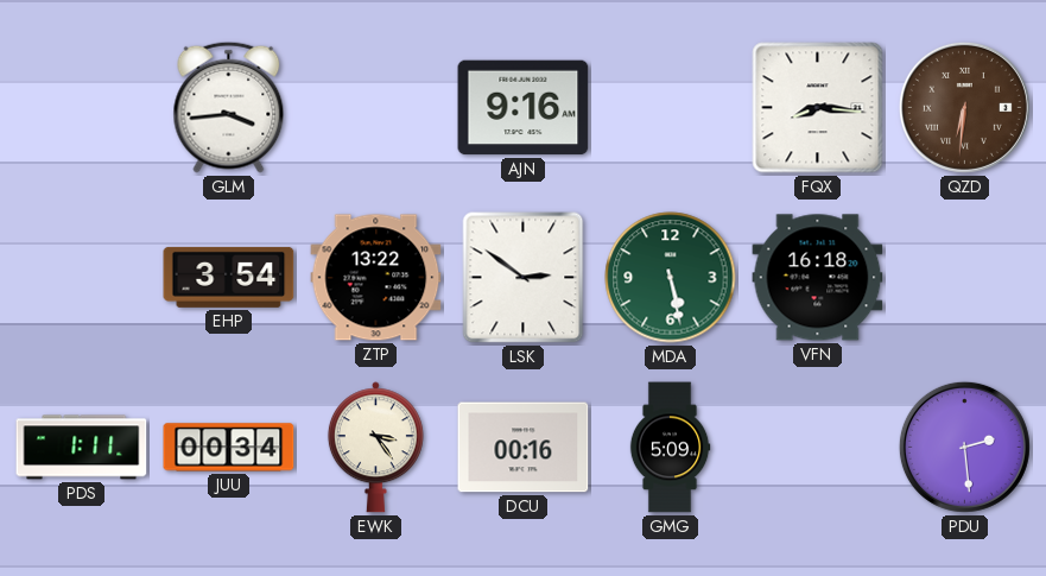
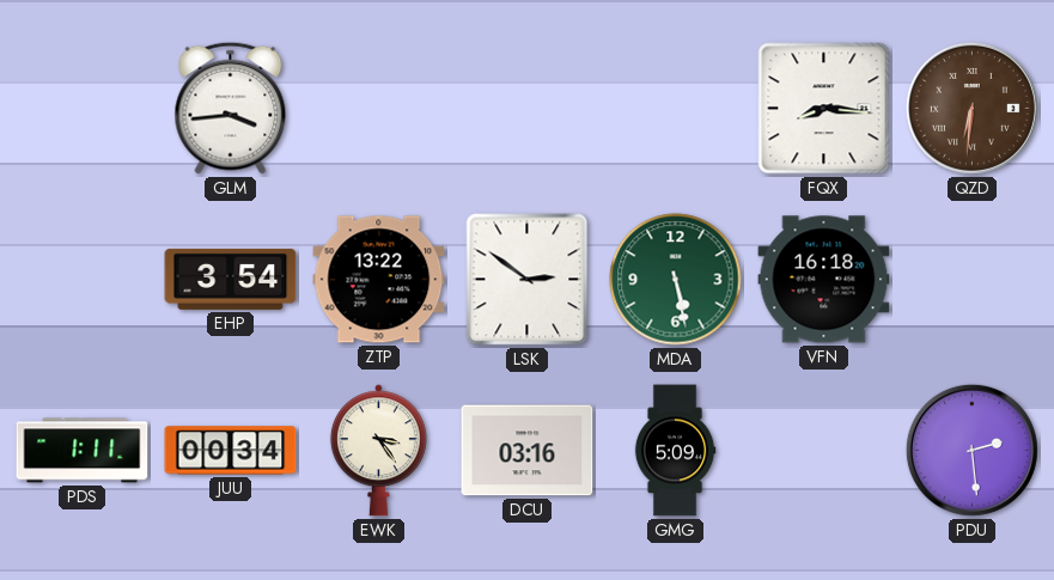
AJN: 9:16 -> none
DCU: 00:16 -> 03:16
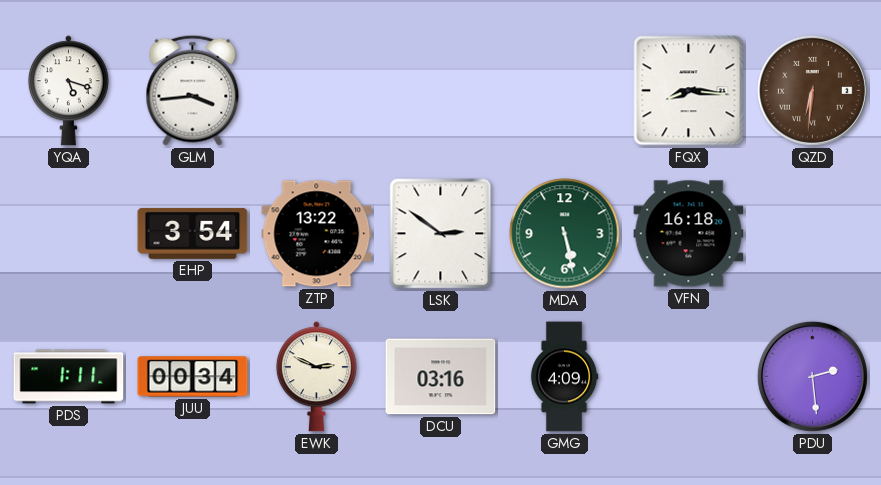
YQA: none -> 5:18
EWK: 3:24 -> 2:49
GMG: 5:09 -> 4:09
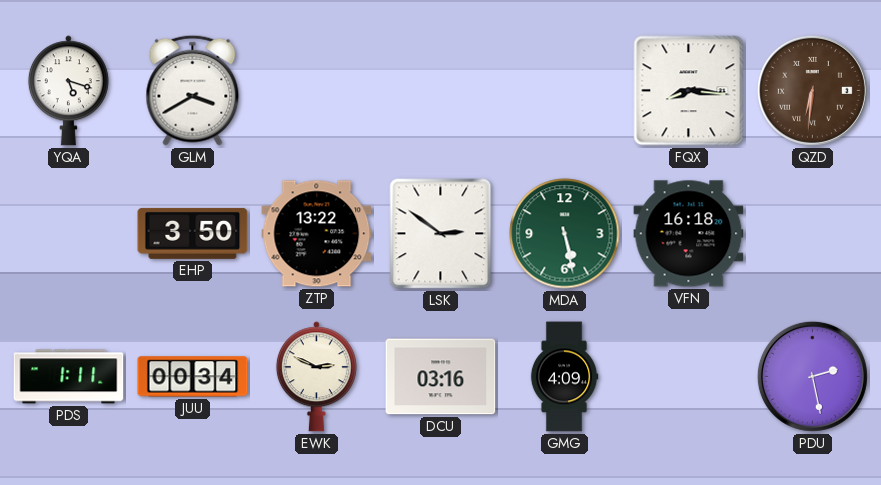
GLM: 3:44 -> 3:40
EHP: 3:54 -> 3:50
PDU: 2:29 -> 2:28
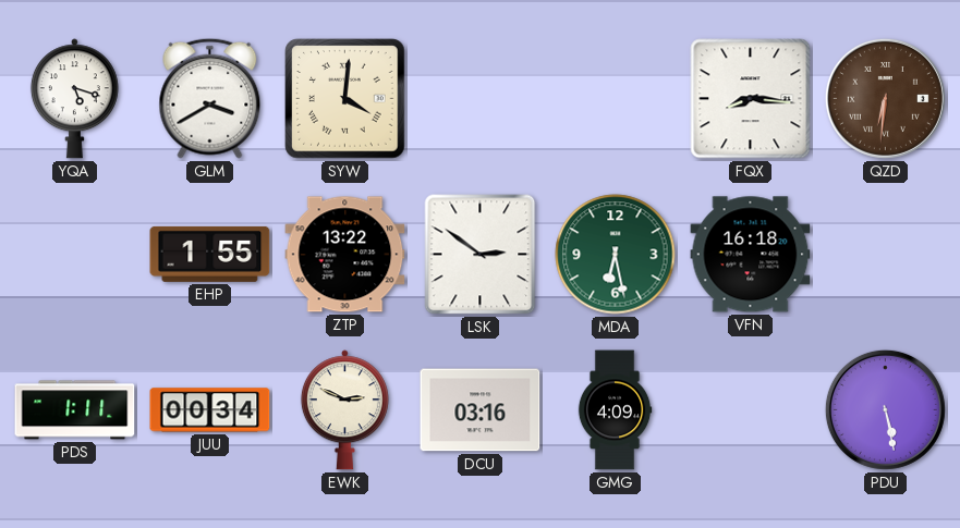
SYW: none -> 4:01
EHP: 3:50 -> 1:55
MDA: 5:28 -> 6:28
PDU: 2:28 -> 5:28
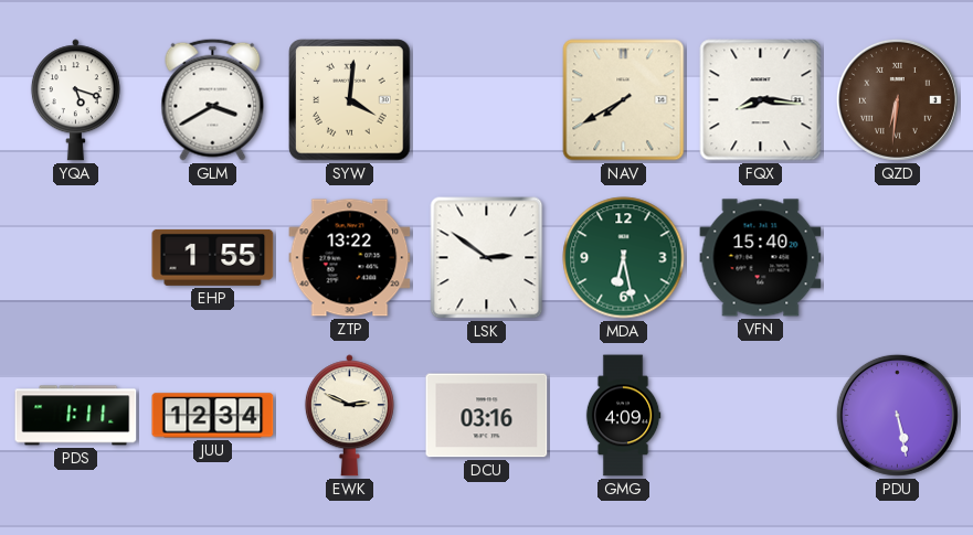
NAV: none -> 7:40
VFN: 16:18 -> 15:40
JUU: 00:34 -> 12:34
